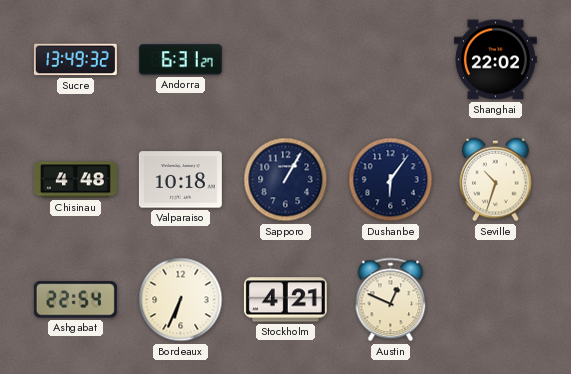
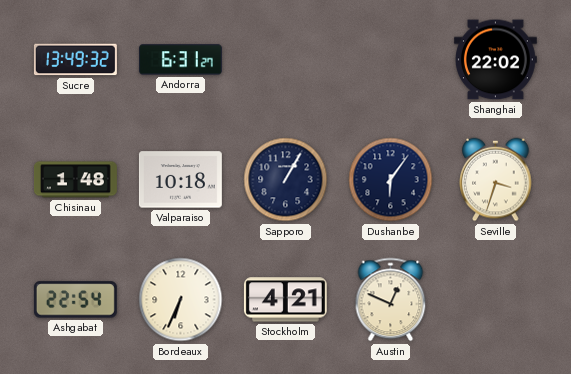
Chisinau: 4:48 -> 1:48
Seville: 10:33 -> 3:33
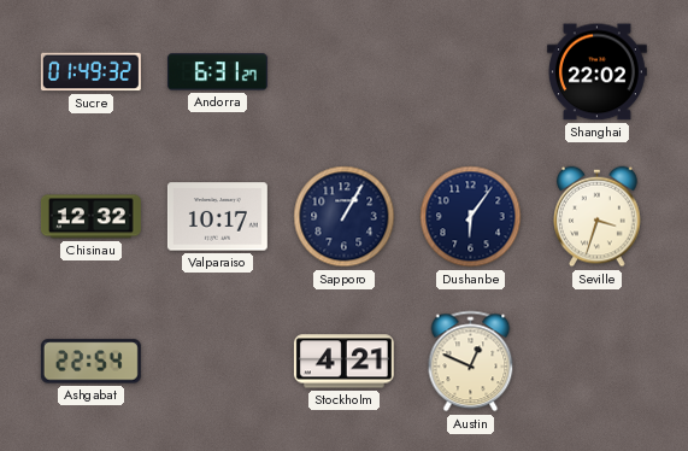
Sucre: 13:49 -> 01:49
Chisinau: 1:48 -> 12:32
Valparaiso: 10:18 -> 10:17
Bordeaux: 6:34 -> none
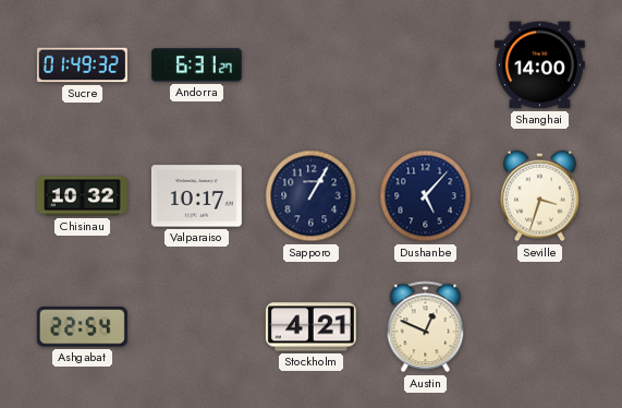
Shanghai: 22:02 -> 14:00
Chisinau: 12:32 -> 10:32
Dushanbe: 6:06 -> 5:07
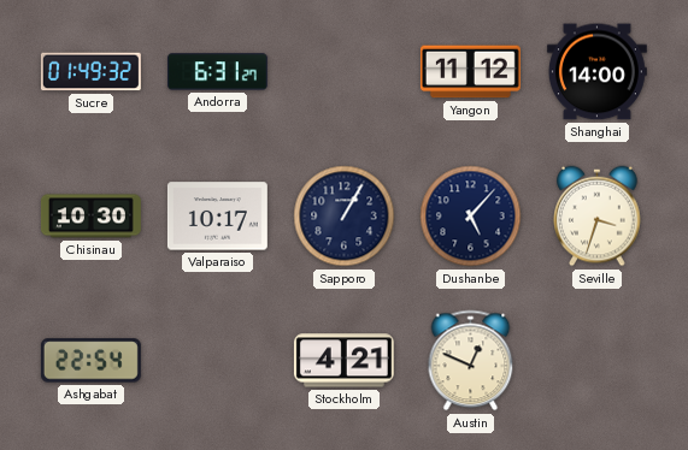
Yangon: none -> 11:12
Chisinau: 10:32 -> 10:30
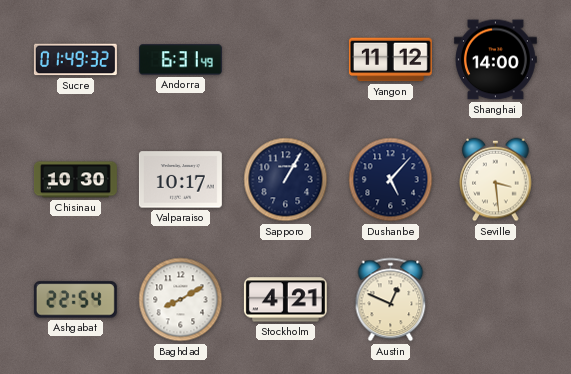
Andorra: 6:31:27 -> 6:31:49
Seville: 3:33 -> 3:29
Baghdad: none -> 8:10
